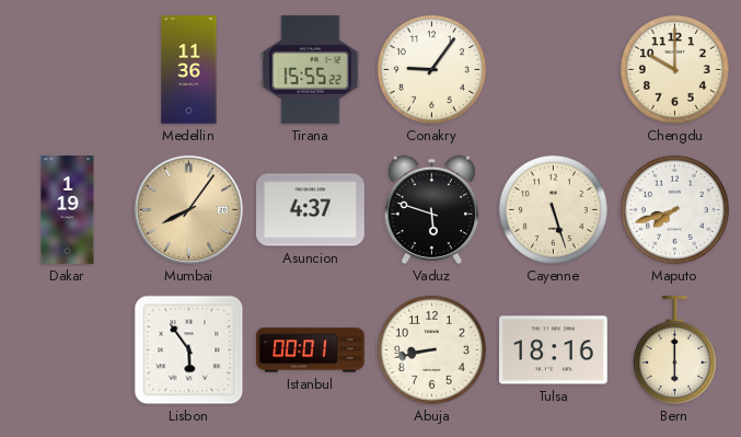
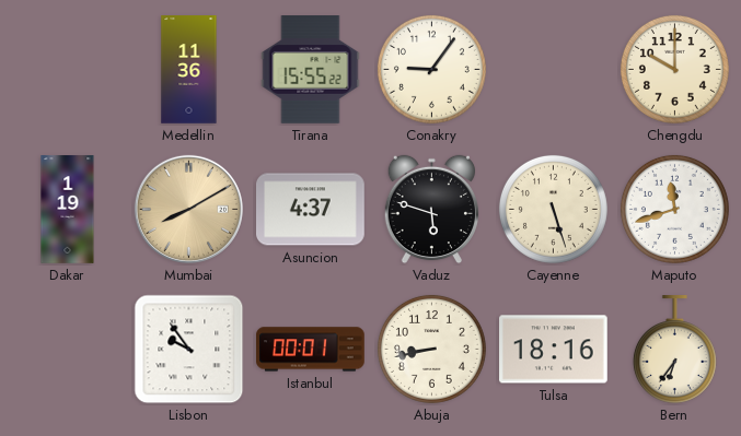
Mumbai: 8:06 -> 8:10
Maputo: 7:42 -> 11:42
Lisbon: 5:54 -> 9:54
Bern: 6:00 -> 6:36
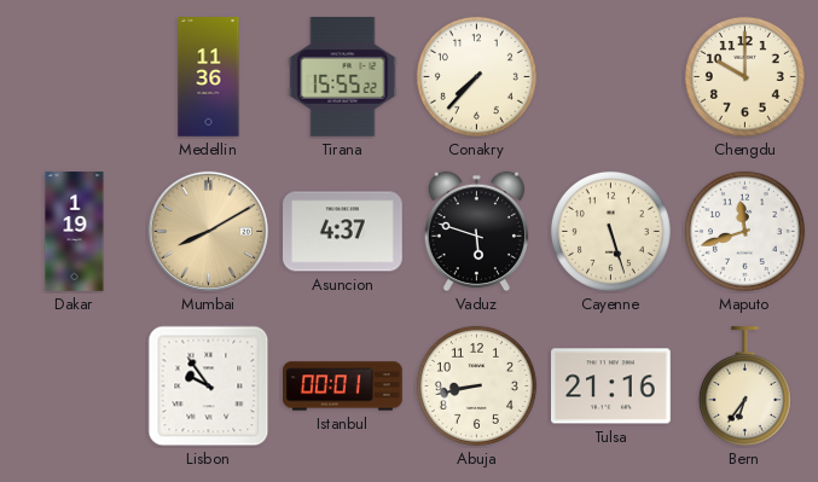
Conakry: 9:06 -> 7:37
Tulsa: 18:16 -> 21:16
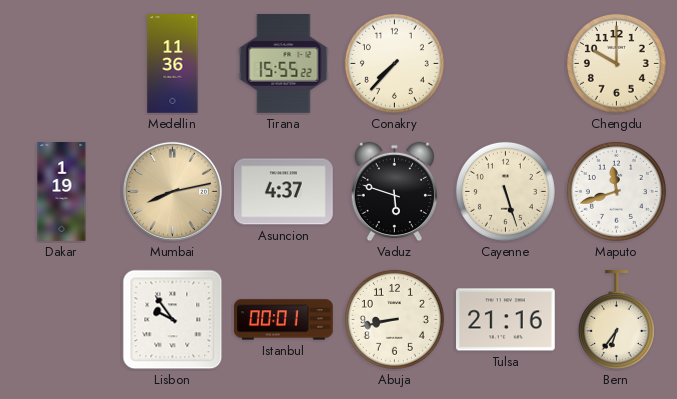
Mumbai: 8:10 -> 8:13
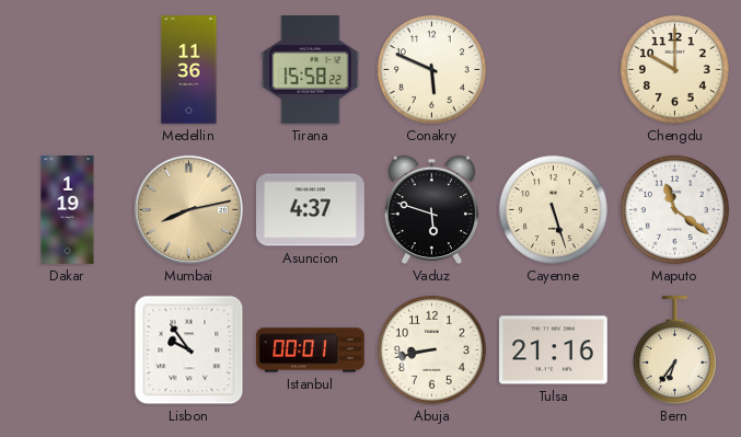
Tirana: 15:55 -> 15:58
Conakry: 7:37 -> 5:49
Maputo: 11:42 -> 11:21
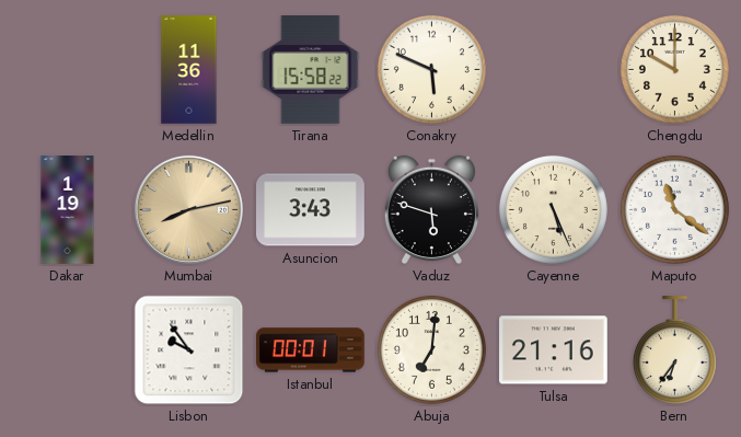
Asuncion: 4:37 -> 3:43
Cayenne: 5:27 -> 5:26
Abuja: 8:43 -> 7:01
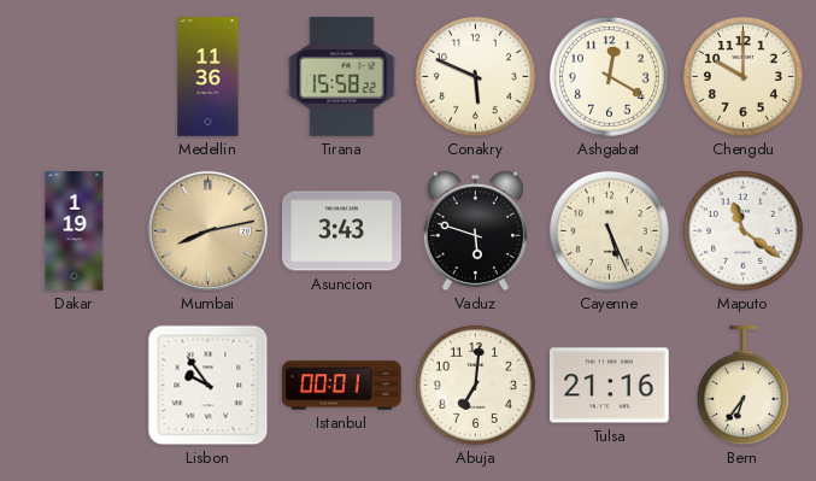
Ashgabat: none -> 12:20
